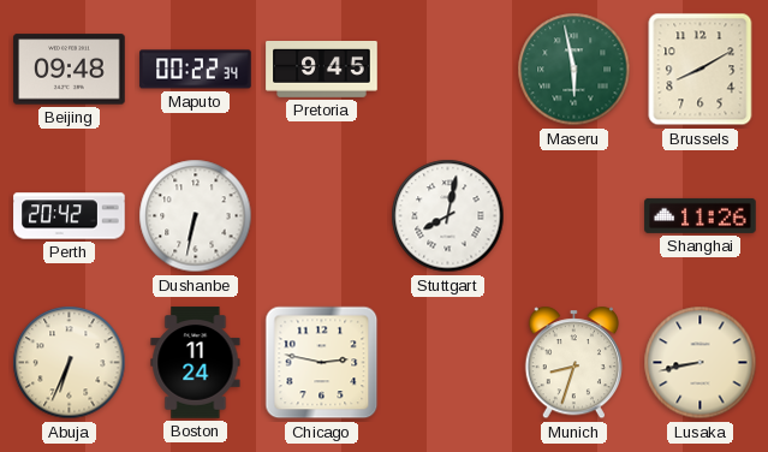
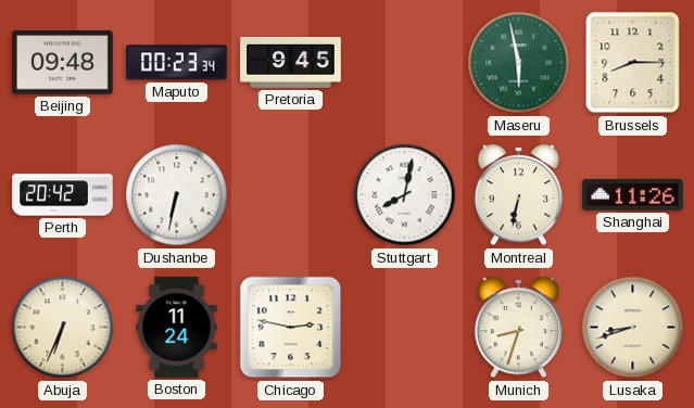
Maputo: 00:22 -> 00:23
Brussels: 8:10 -> 8:15
Montreal: none -> 6:32
Lusaka: 8:43 -> 8:42
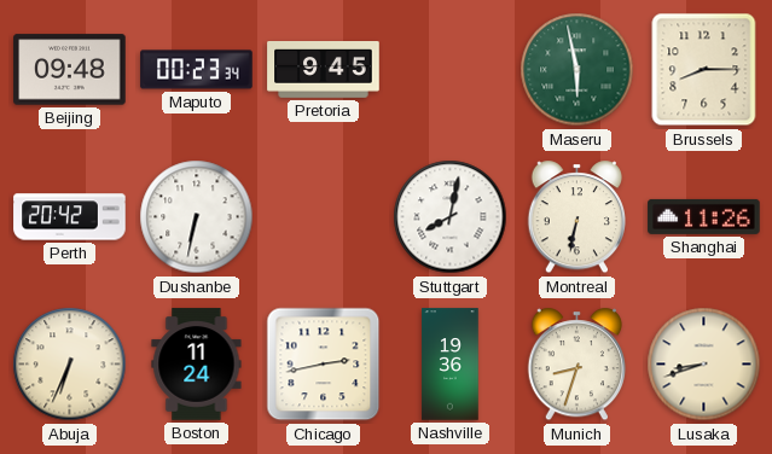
Chicago: 2:47 -> 2:43
Nashville: none -> 19:36
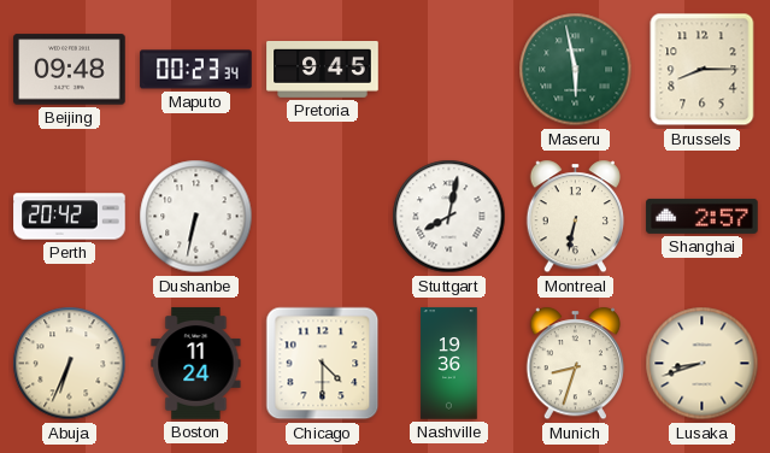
Shanghai: 11:26 -> 2:57
Chicago: 2:43 -> 4:30
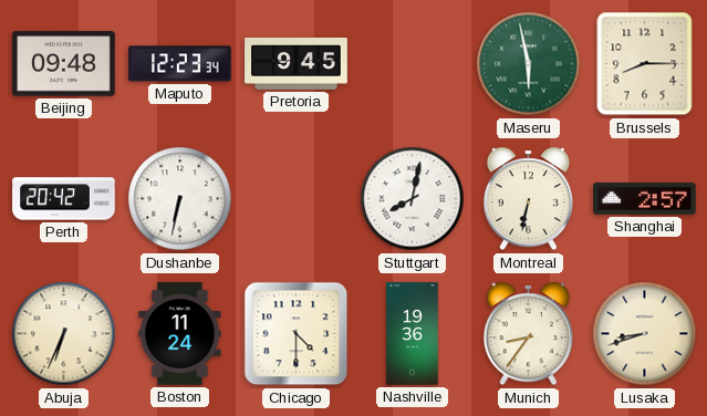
Maputo: 00:23 -> 12:23
Munich: 8:33 -> 8:36
